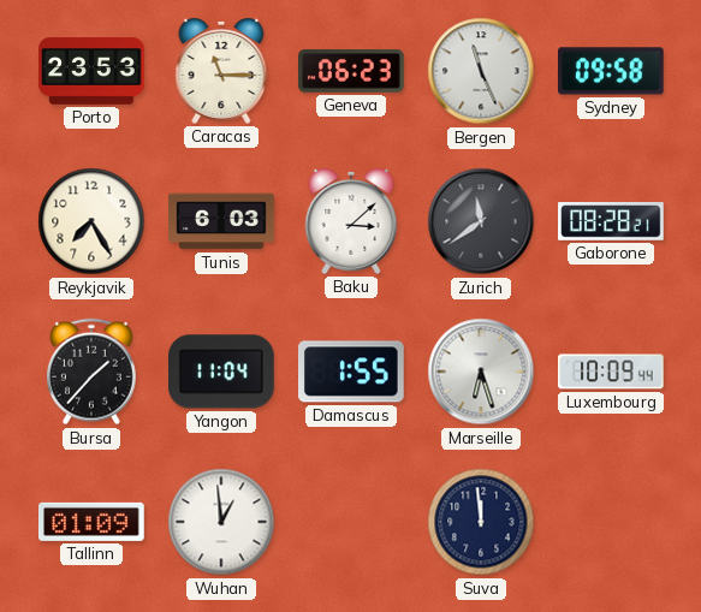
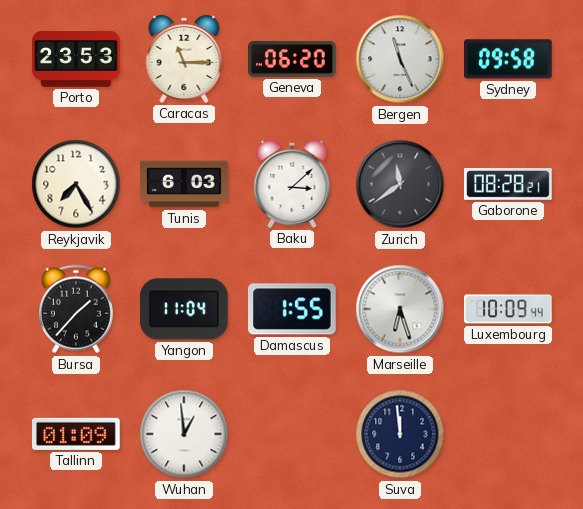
Geneva: 06:23 -> 06:20
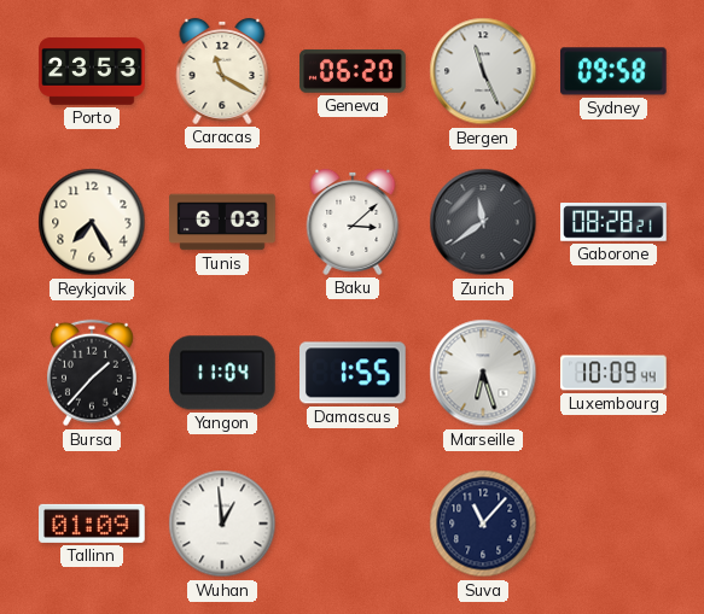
Caracas: 11:15 -> 11:20
Suva: 11:59 -> 11:07
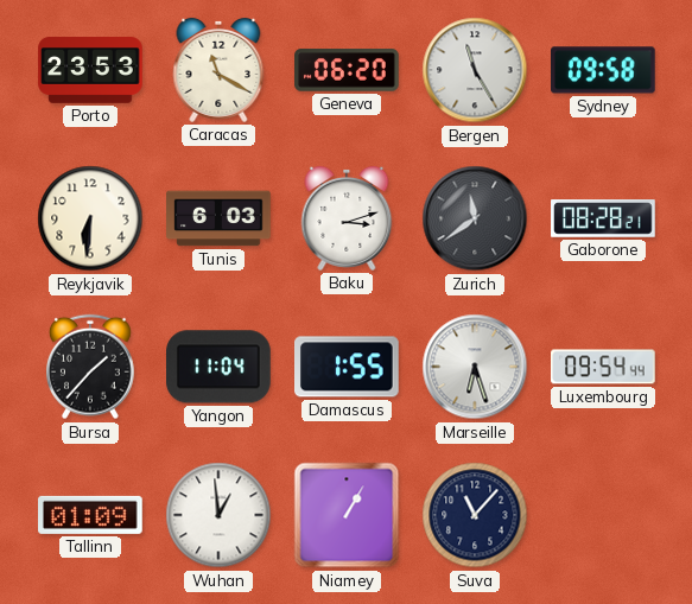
Bergen: 11:26 -> 11:25
Reykjavik: 7:25 -> 6:31
Baku: 3:08 -> 3:12
Luxembourg: 10:09 -> 09:54
Niamey: none -> 1:05
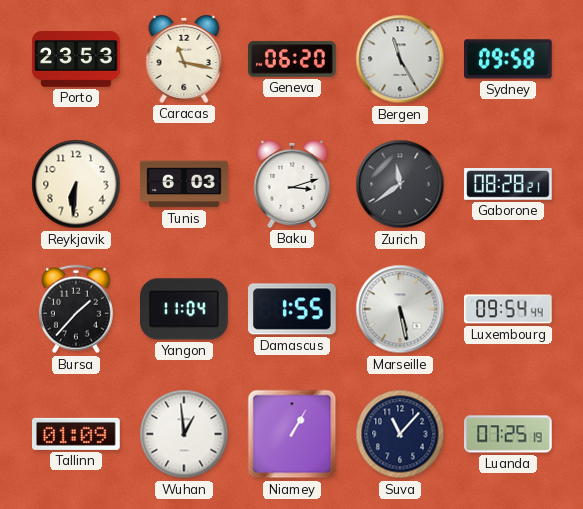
Caracas: 11:20 -> 11:17
Marseille: 6:27 -> 5:28
Luanda: none -> 07:25
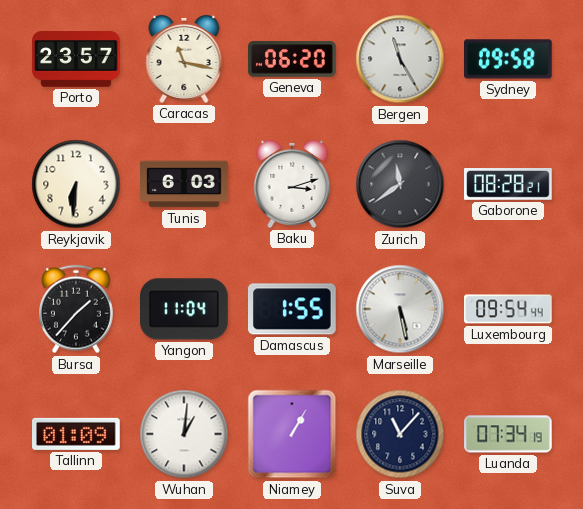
Porto: 23:53 -> 23:57
Wuhan: 12:59 -> 1:01
Luanda: 07:25 -> 07:34
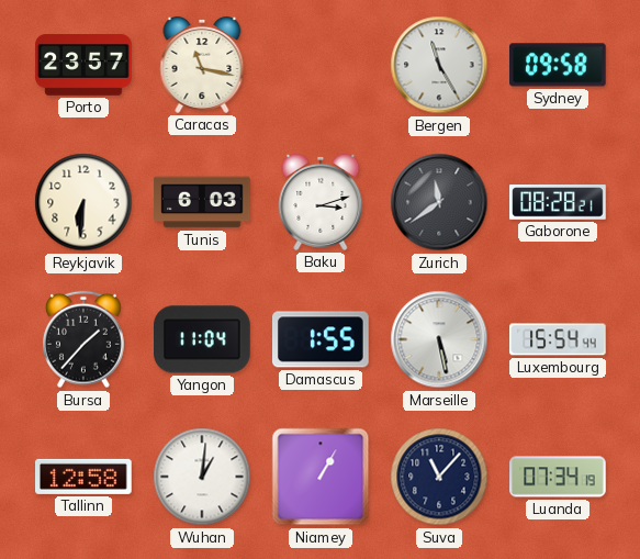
Geneva: 06:20 -> none
Luxembourg: 09:54 -> 15:54
Tallinn: 01:09 -> 12:58
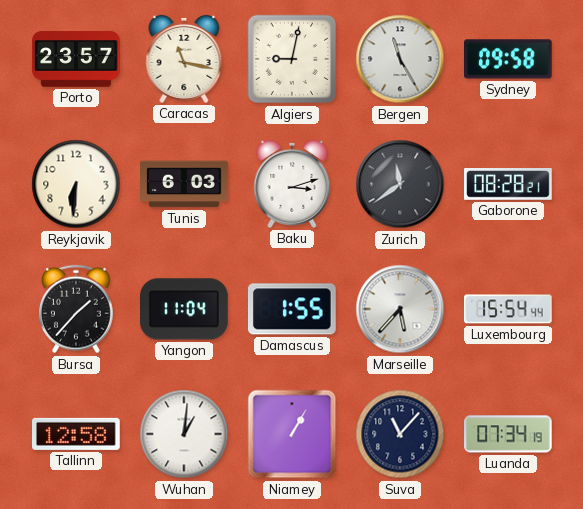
Algiers: none -> 9:02
Marseille: 5:28 -> 5:37
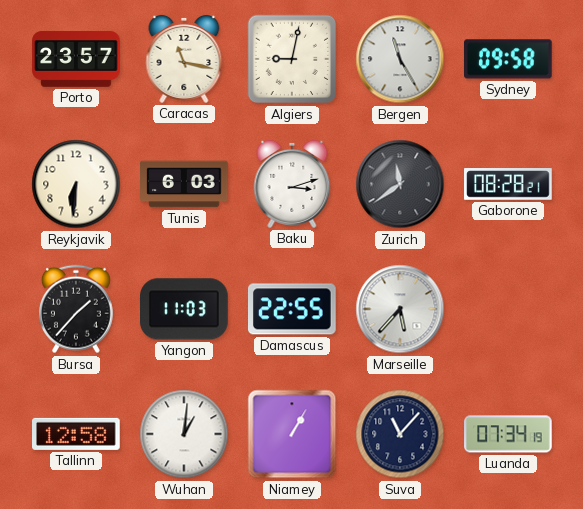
Yangon: 11:04 -> 11:03
Damascus: 1:55 -> 22:55
Luxembourg: 15:54 -> none
